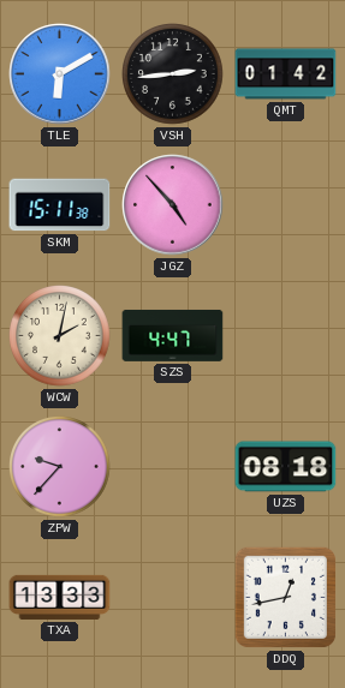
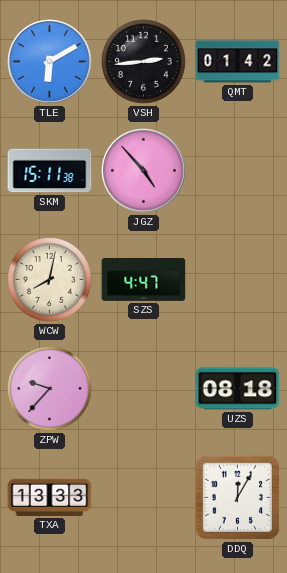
WCW: 2:02 -> 8:02
DDQ: 12:43 -> 12:05
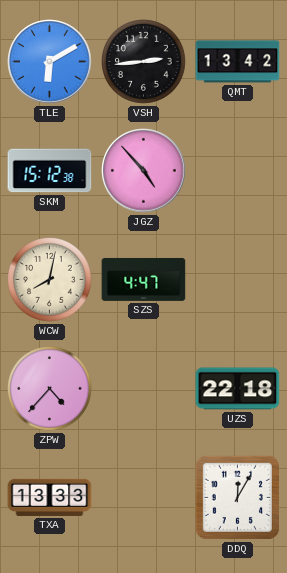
QMT: 01:42 -> 13:42
SKM: 15:11 -> 15:12
ZPW: 9:37 -> 4:37
UZS: 08:18 -> 22:18
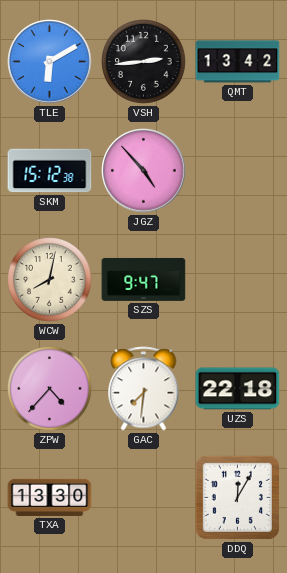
SZS: 4:47 -> 9:47
GAC: none -> 7:31
TXA: 13:33 -> 13:30
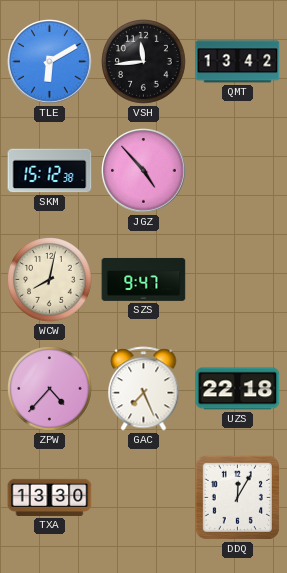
VSH: 2:44 -> 11:44
GAC: 7:31 -> 7:26
